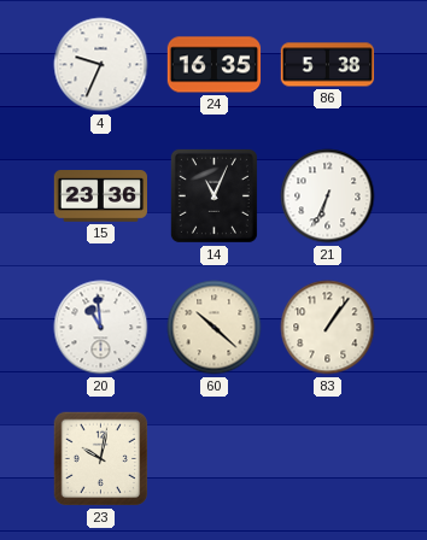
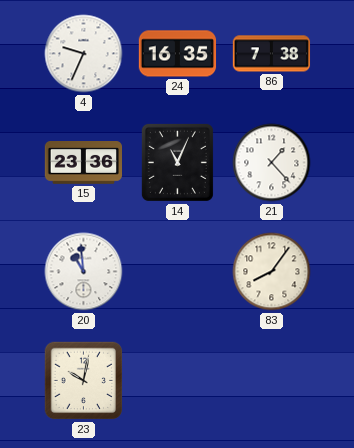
86: 5:38 -> 7:38
21: 6:34 -> 1:23
60: 10:22 -> none
83: 1:06 -> 8:06
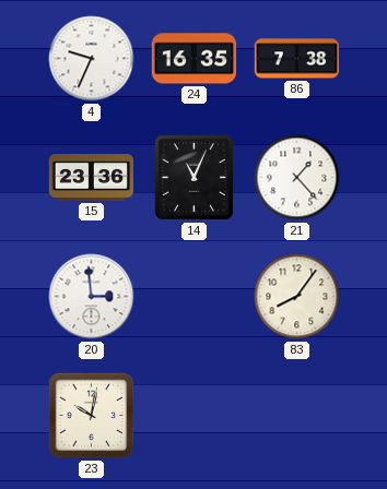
20: 10:59 -> 2:59
